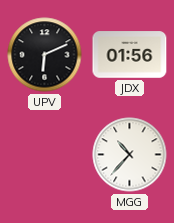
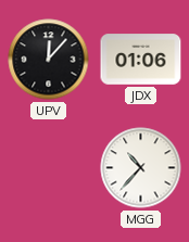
UPV: 6:11 -> 12:07
JDX: 01:56 -> 01:06
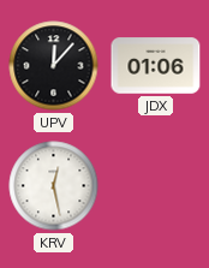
KRV: none -> 12:28
MGG: 10:37 -> none
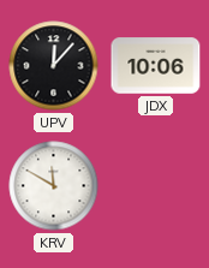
JDX: 01:06 -> 10:06
KRV: 12:28 -> 11:50
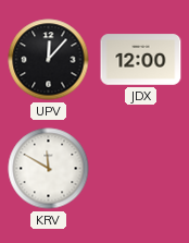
JDX: 10:06 -> 12:00
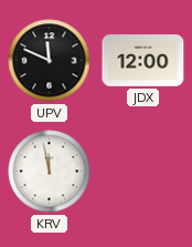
UPV: 12:07 -> 11:49
KRV: 11:50 -> 11:58
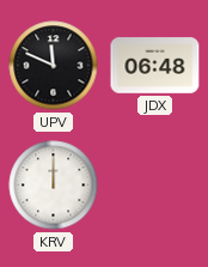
JDX: 12:00 -> 06:48
KRV: 11:58 -> 12:00
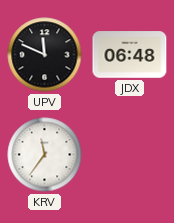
KRV: 12:00 -> 11:36
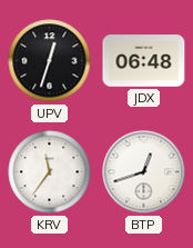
UPV: 11:49 -> 12:33
BTP: none -> 12:42
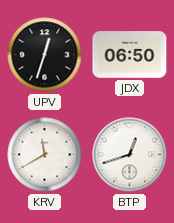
JDX: 06:48 -> 06:50
KRV: 11:36 -> 11:40
